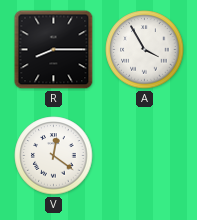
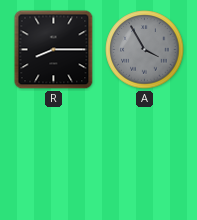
A dial: white -> grey
V: 12:21 -> none
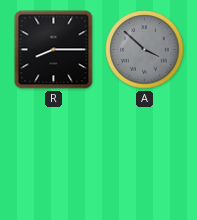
A: 3:55 -> 3:52
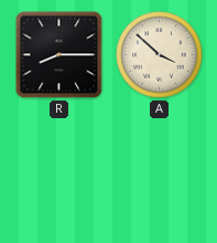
A dial: grey -> cream
